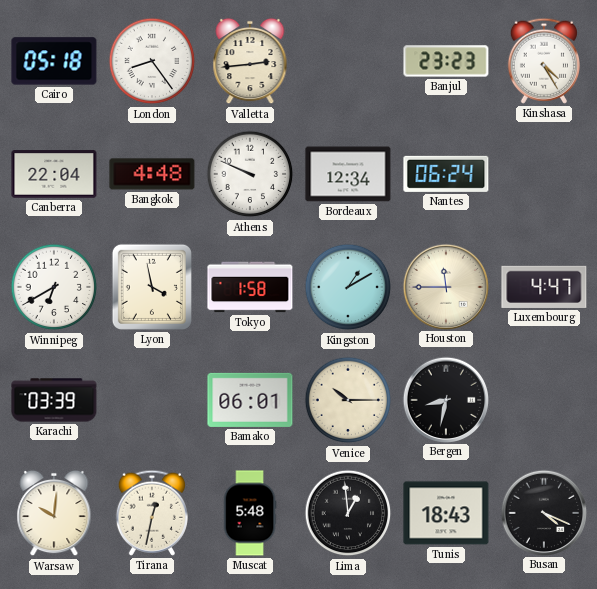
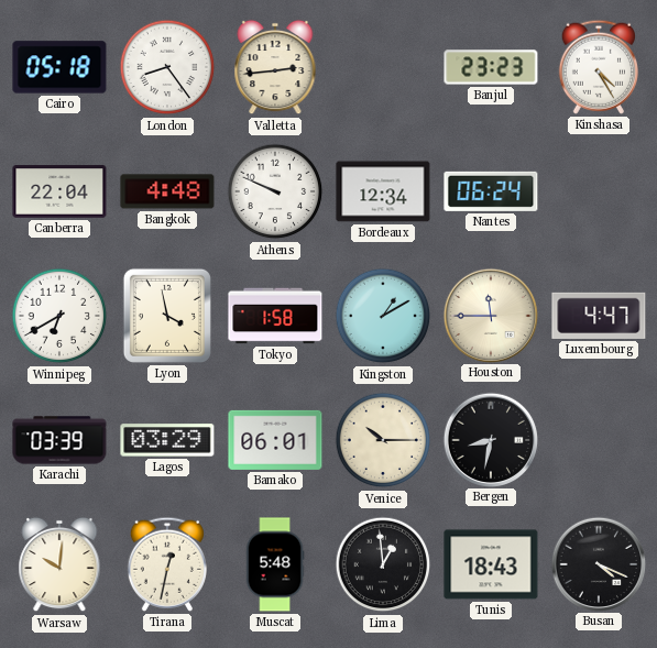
Lagos: none -> 03:29
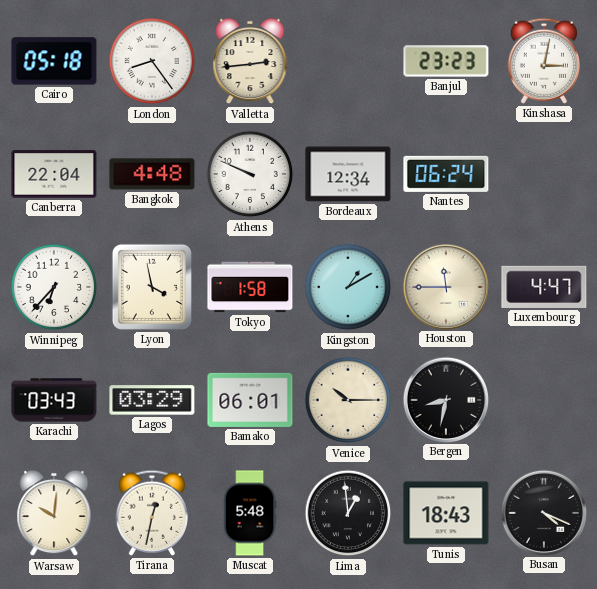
Kinshasa: 4:25 -> 3:02
Winnipeg: 6:40 -> 6:37
Karachi: 03:39 -> 03:43
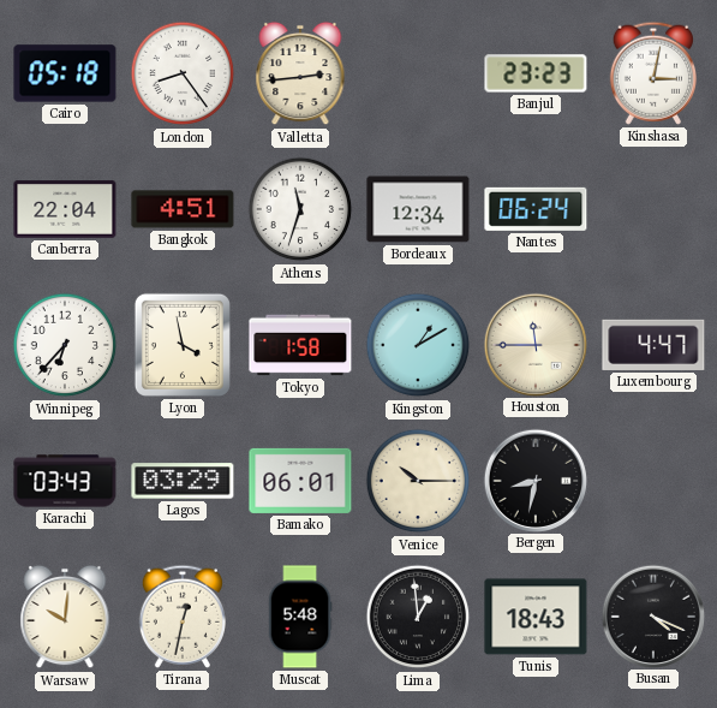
Bangkok: 4:48 -> 4:51
Athens: 9:49 -> 11:33
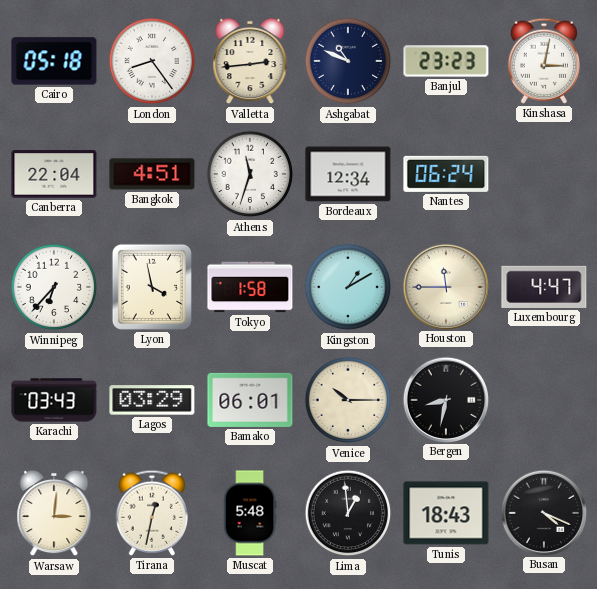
Ashgabat: none -> 10:49
Warsaw: 10:01 -> 3:01
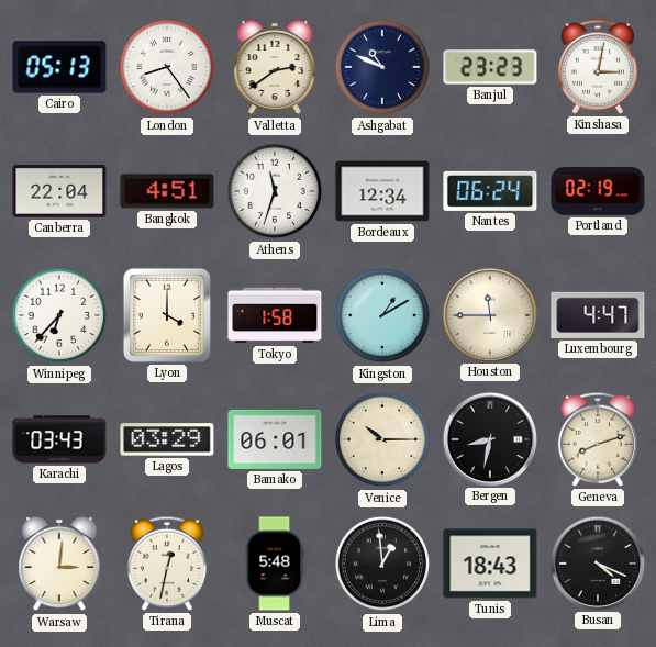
Cairo: 05:18 -> 05:13
Valletta: 2:44 -> 2:39
Portland: none -> 02:19
Lyon: 3:58 -> 4:00
Geneva: none -> 8:12
